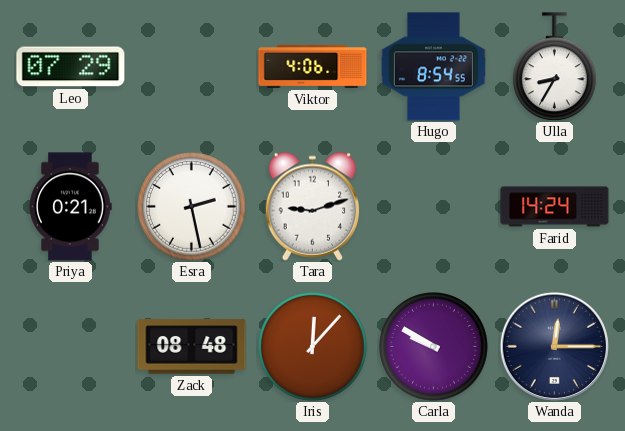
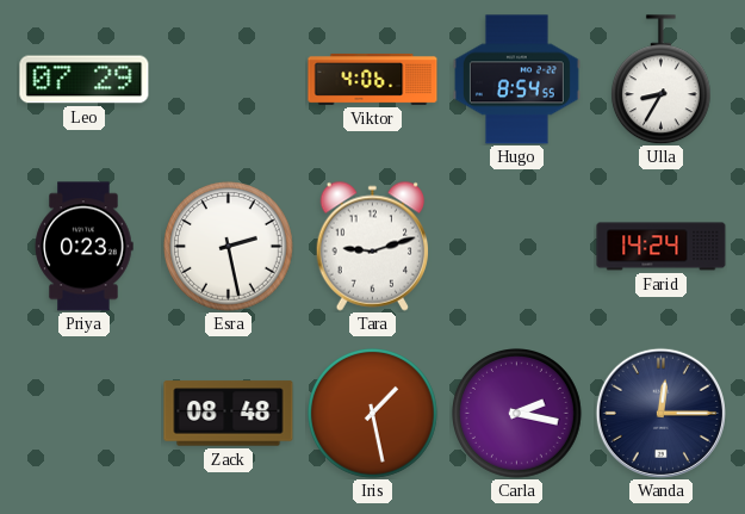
Priya: 0:21 -> 0:23
Iris: 12:07 -> 1:28
Carla: 9:50 -> 2:17
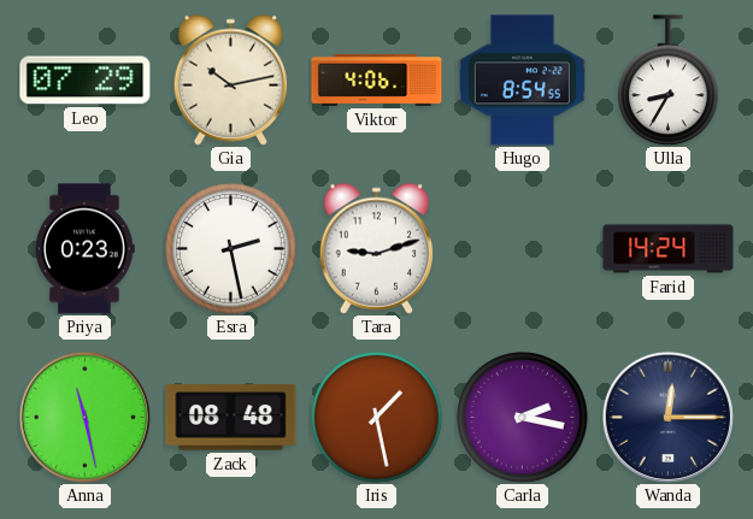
Gia: none -> 10:13
Anna: none -> 11:28
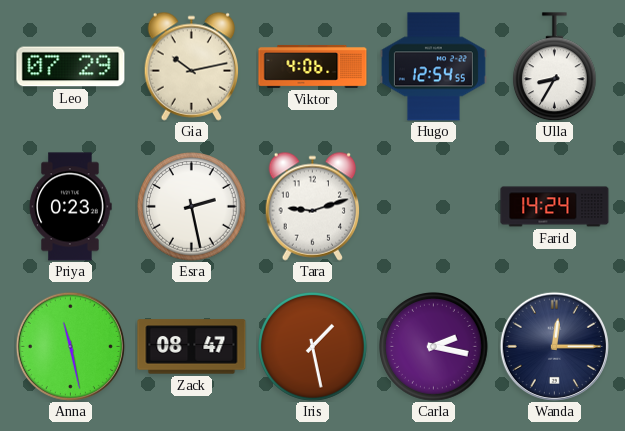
Hugo: 8:54 -> 12:54
Zack: 08:48 -> 08:47
